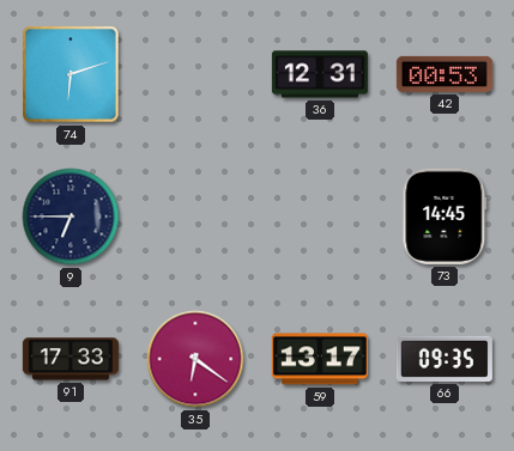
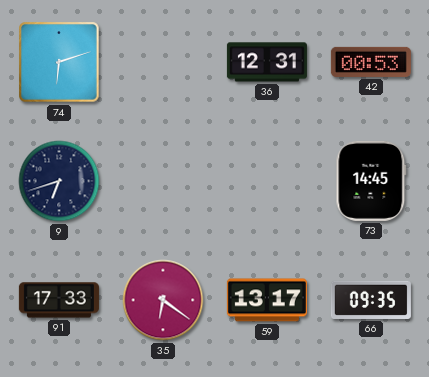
9: 6:45 -> 6:42
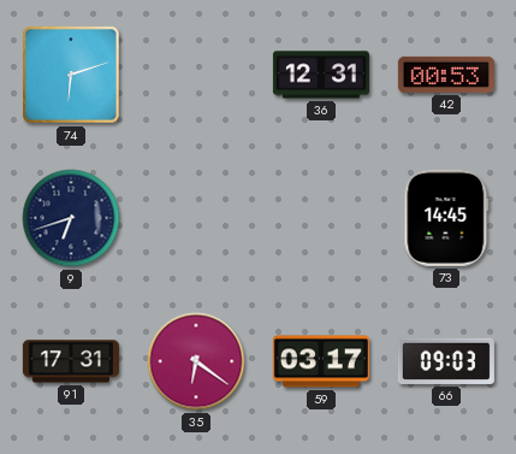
91: 17:33 -> 17:31
59: 13:17 -> 03:17
66: 09:35 -> 09:03
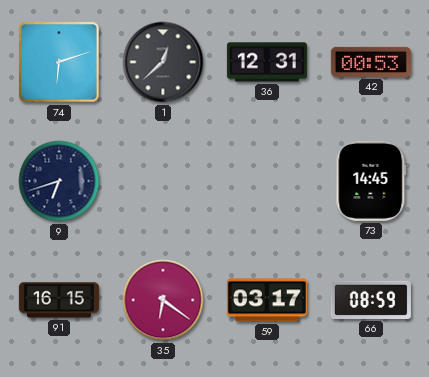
1: none -> 12:38
91: 17:31 -> 16:15
66: 09:03 -> 08:59
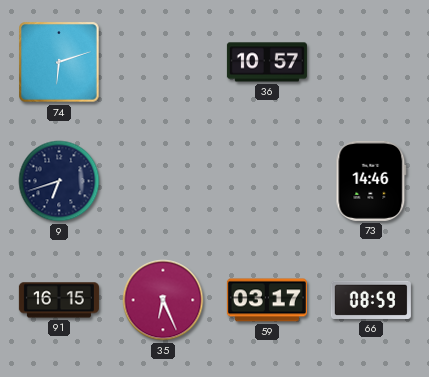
1: 12:38 -> none
36: 12:31 -> 10:57
42: 00:53 -> none
73: 14:45 -> 14:46
35: 6:21 -> 6:26
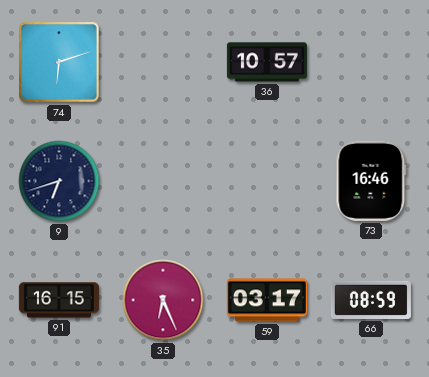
73: 14:46 -> 16:46
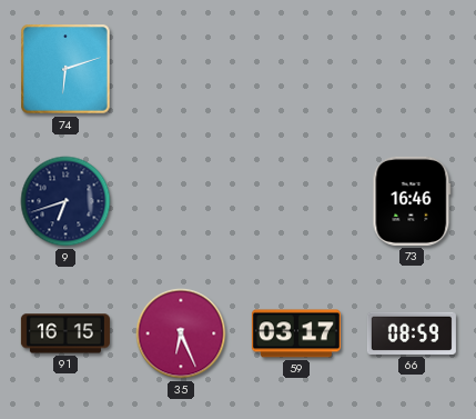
36: 10:57 -> none
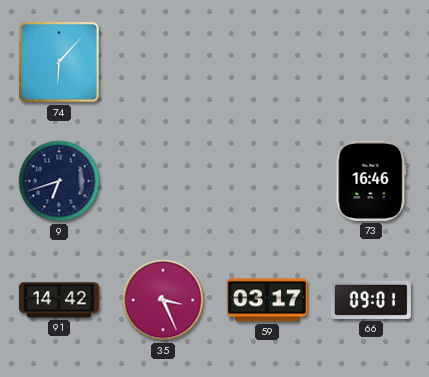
74: 6:12 -> 6:07
91: 16:15 -> 14:42
35: 6:26 -> 3:26
66: 08:59 -> 09:01
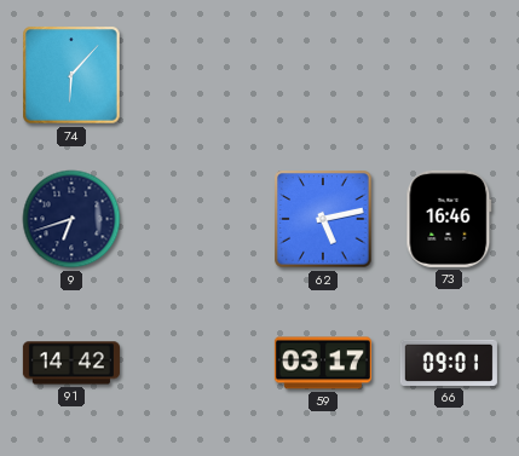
62: none -> 5:13
35: 3:26 -> none
